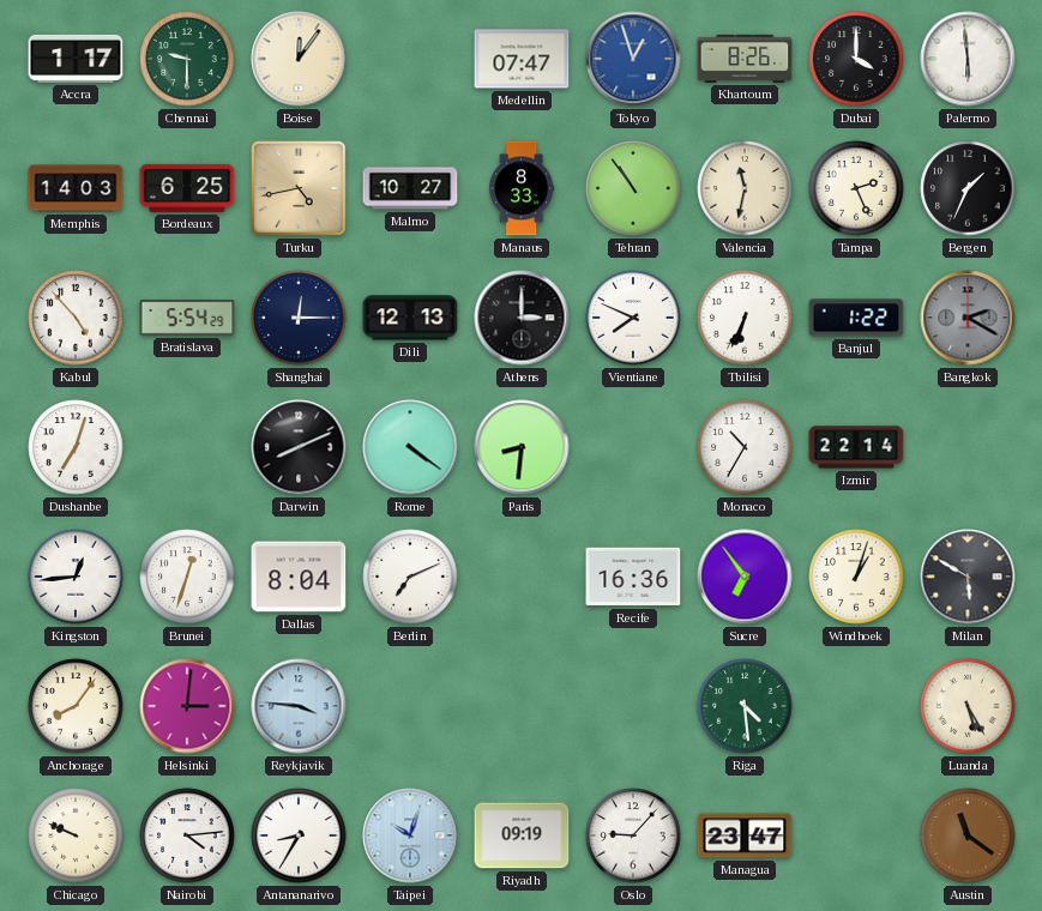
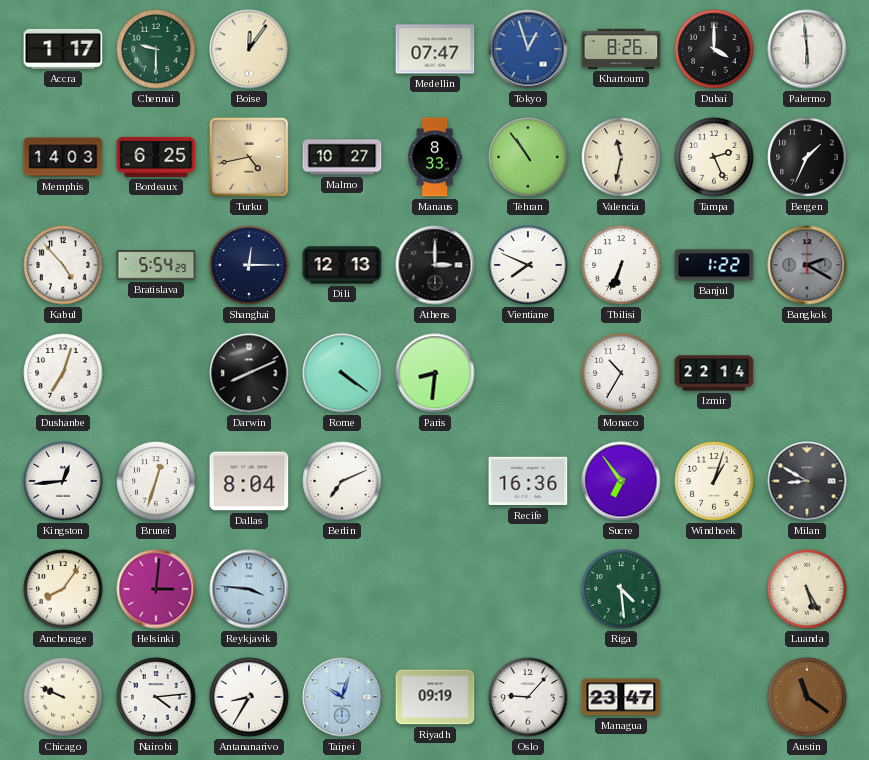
Milan: 5:50 -> 8:50
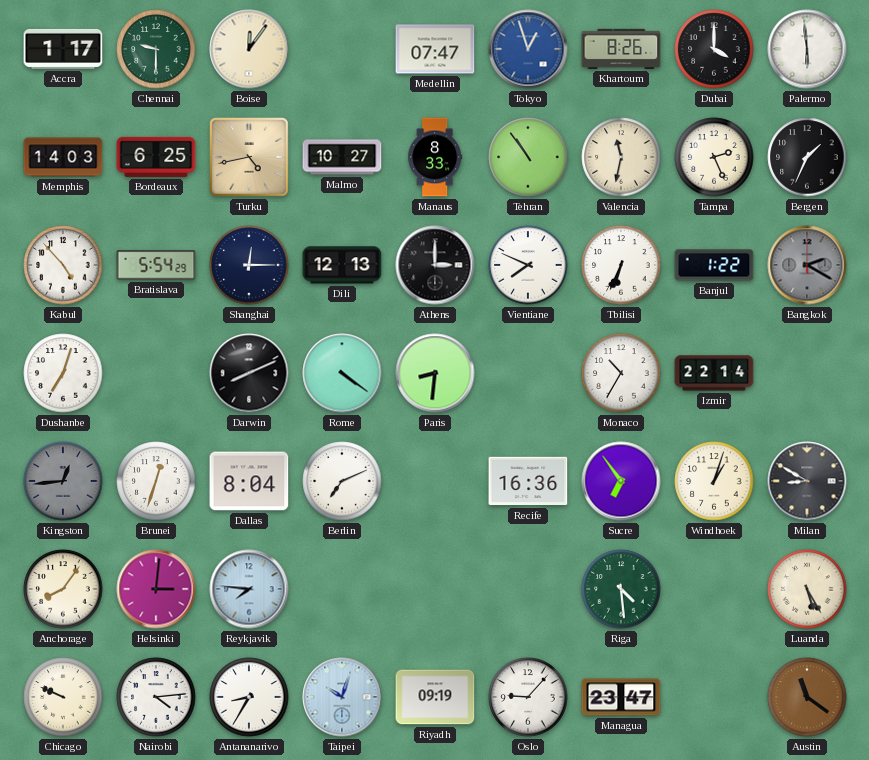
Kingston dial: white -> grey
Reykjavik: 3:46 -> 7:46
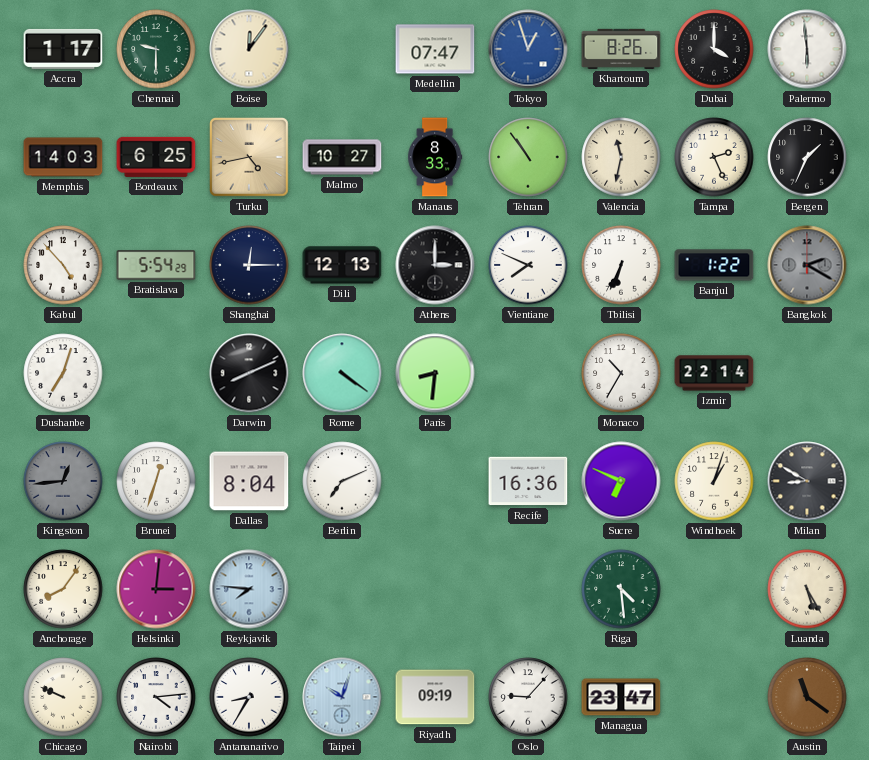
Sucre: 6:54 -> 6:49
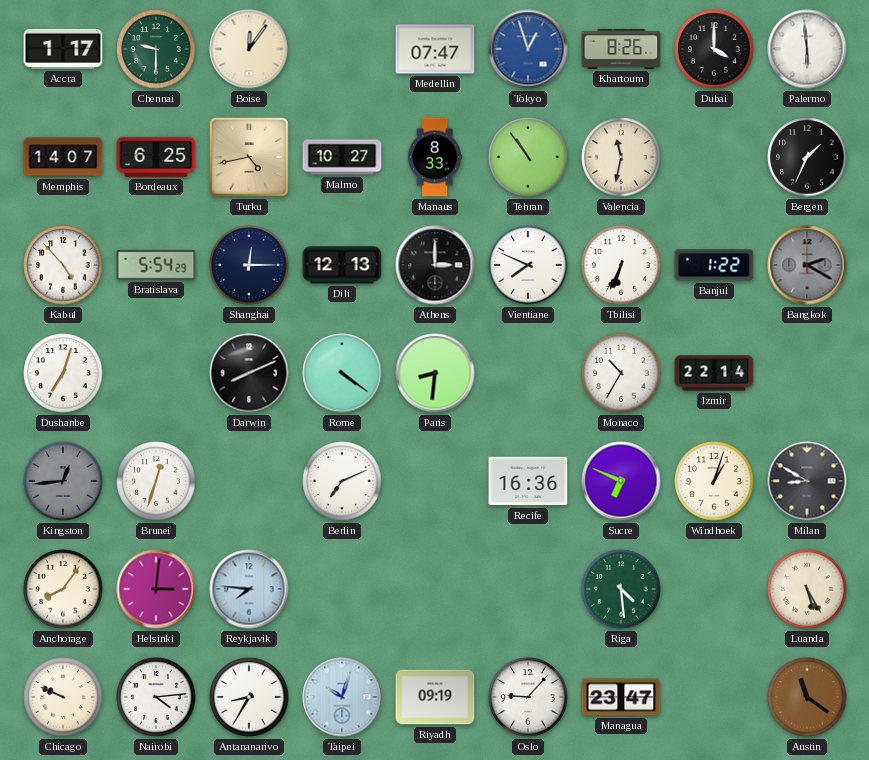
Memphis: 14:03 -> 14:07
Tampa: 2:26 -> none
Dallas: 8:04 -> none
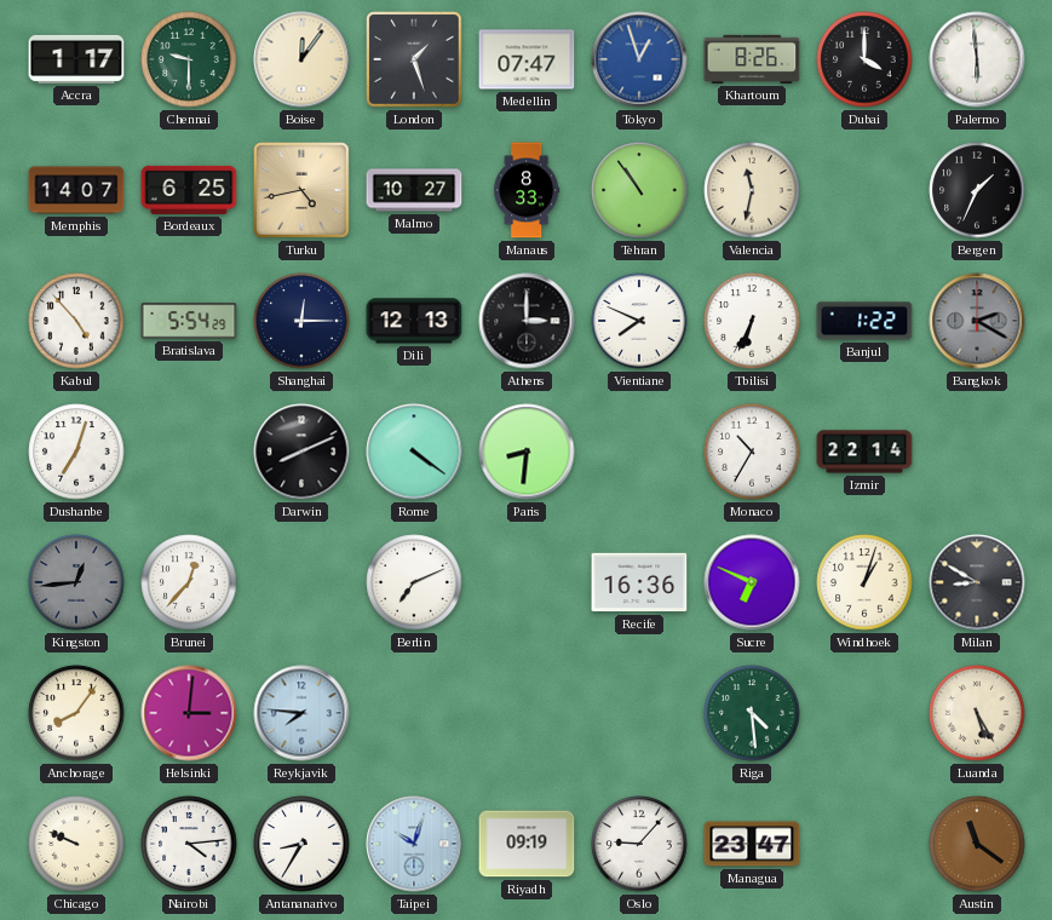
London: none -> 1:27
Brunei: 12:33 -> 12:37
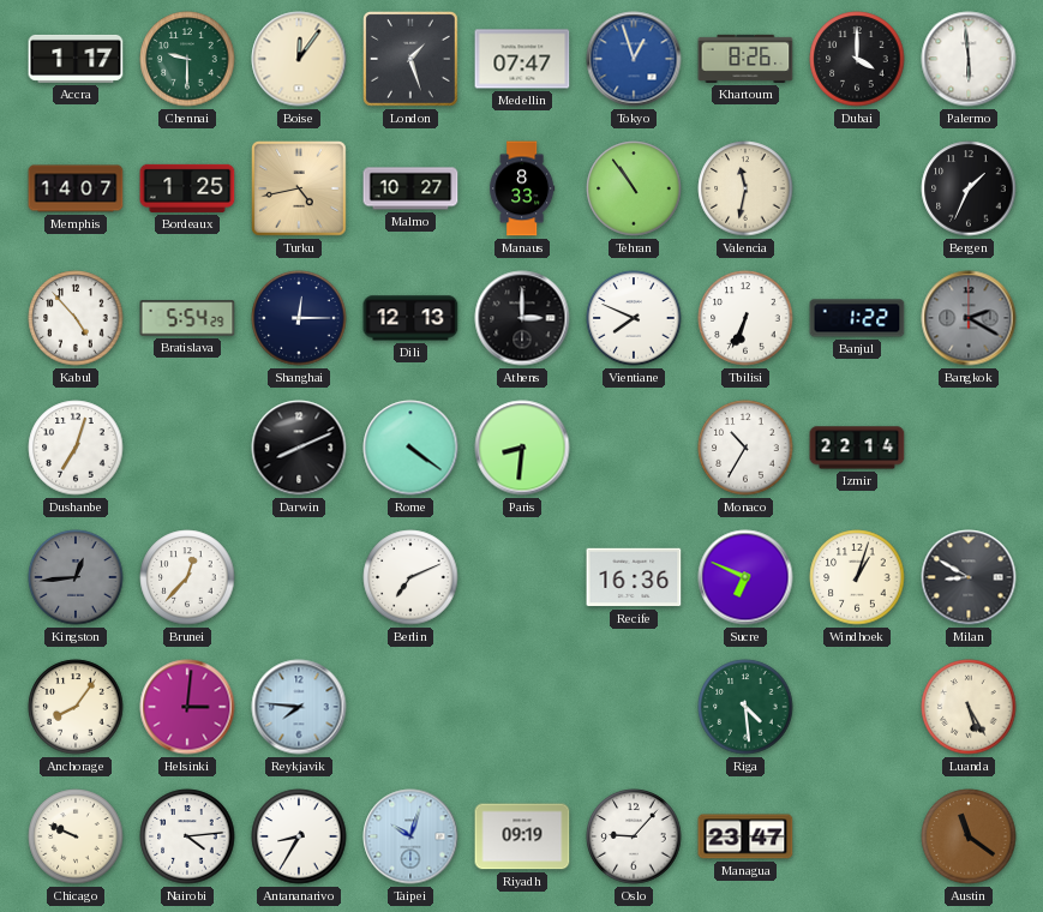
Bordeaux: 6:25 -> 1:25
